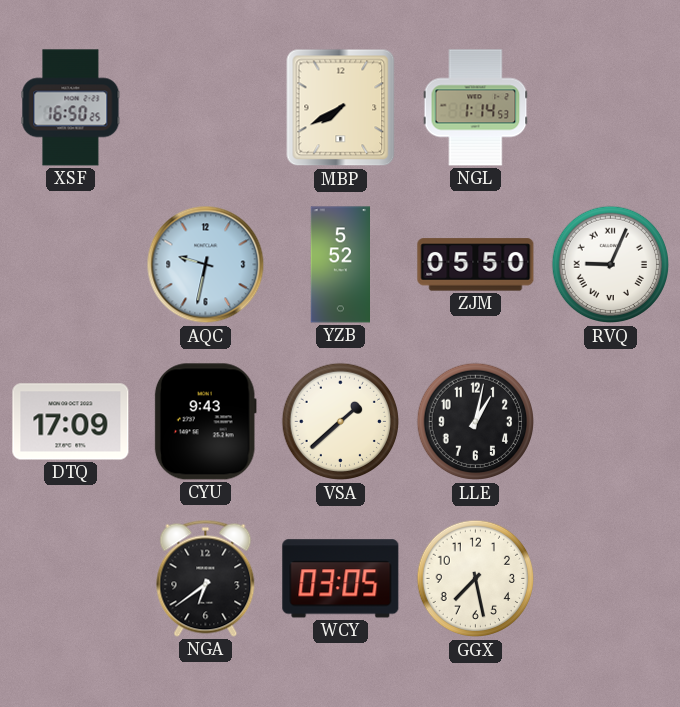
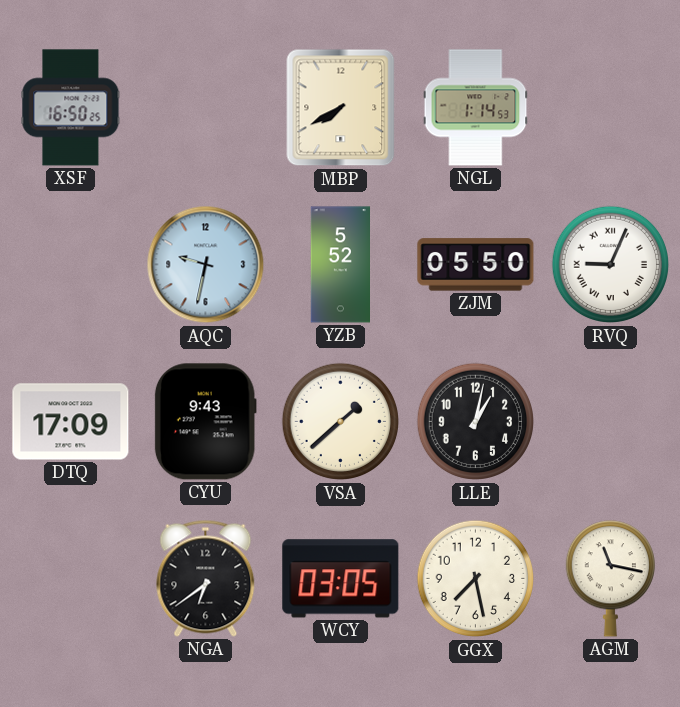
AGM: none -> 11:17
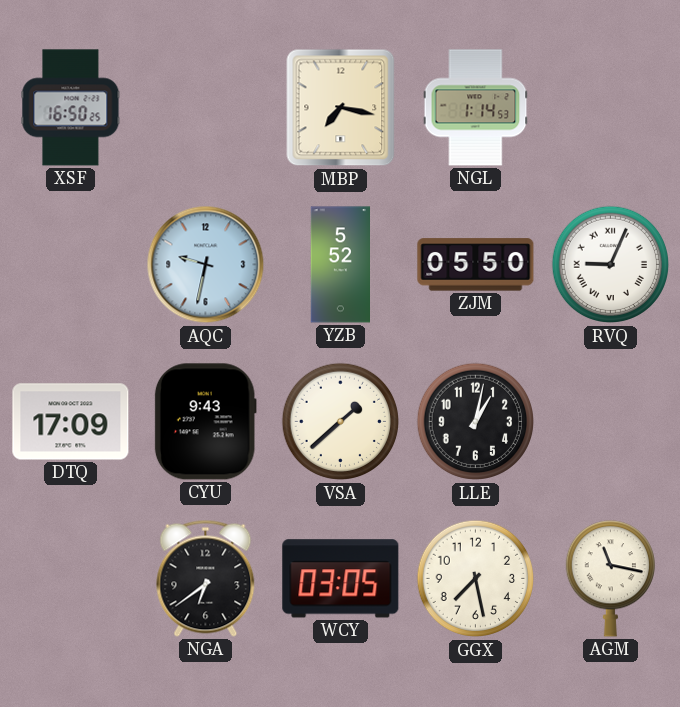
MBP: 7:40 -> 7:17
